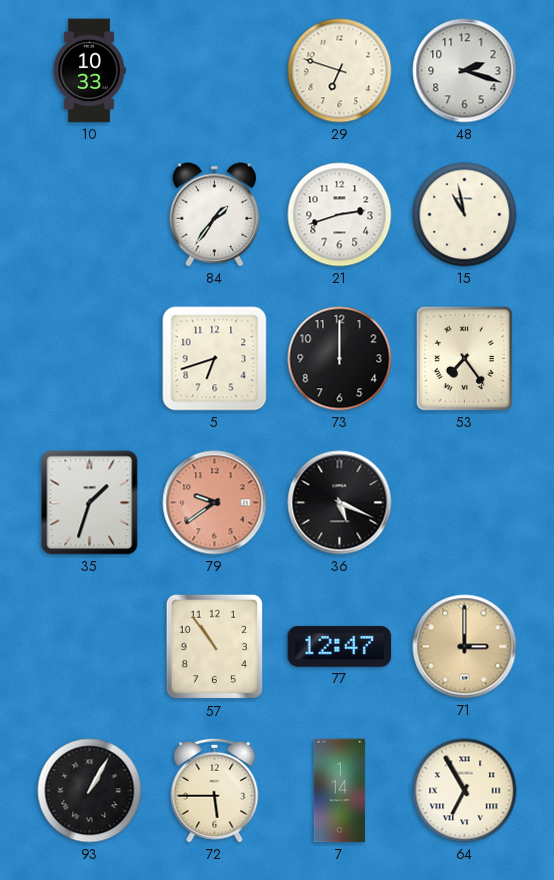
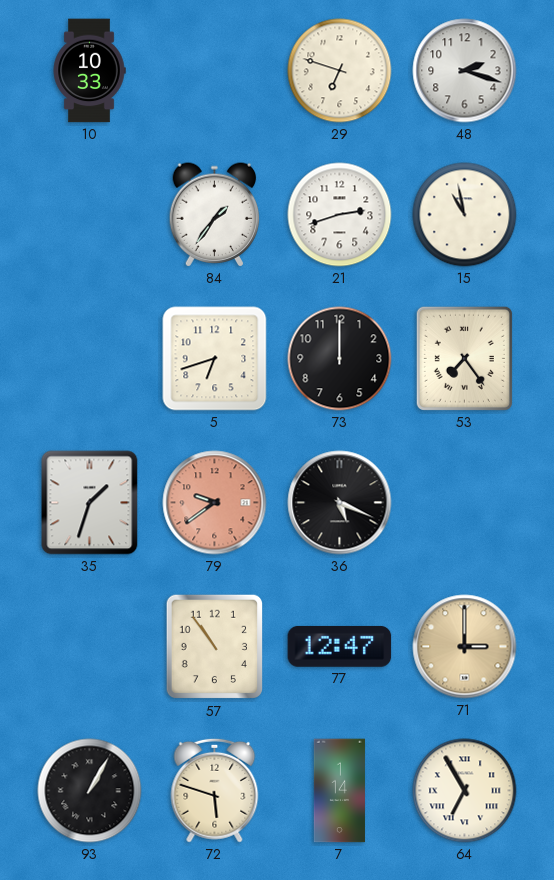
72: 5:45 -> 5:48
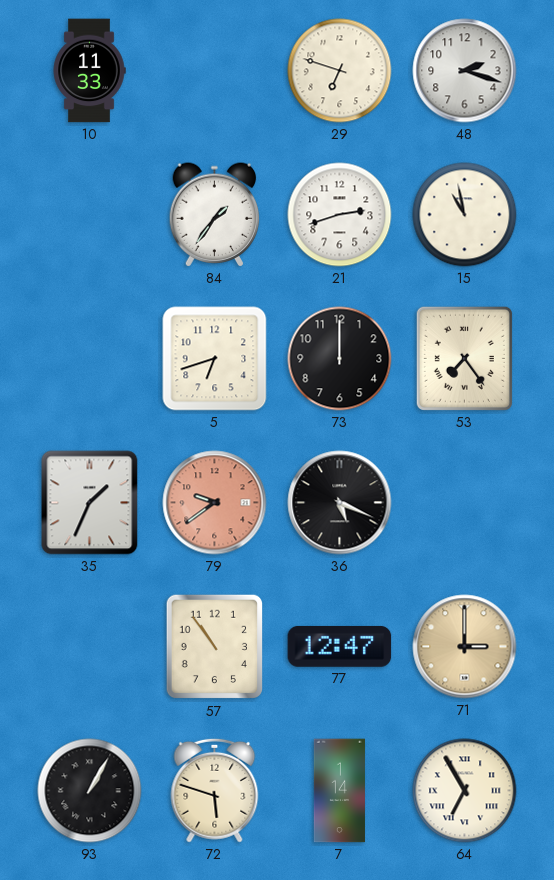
10: 10:33 -> 11:33
35: 1:33 -> 1:34
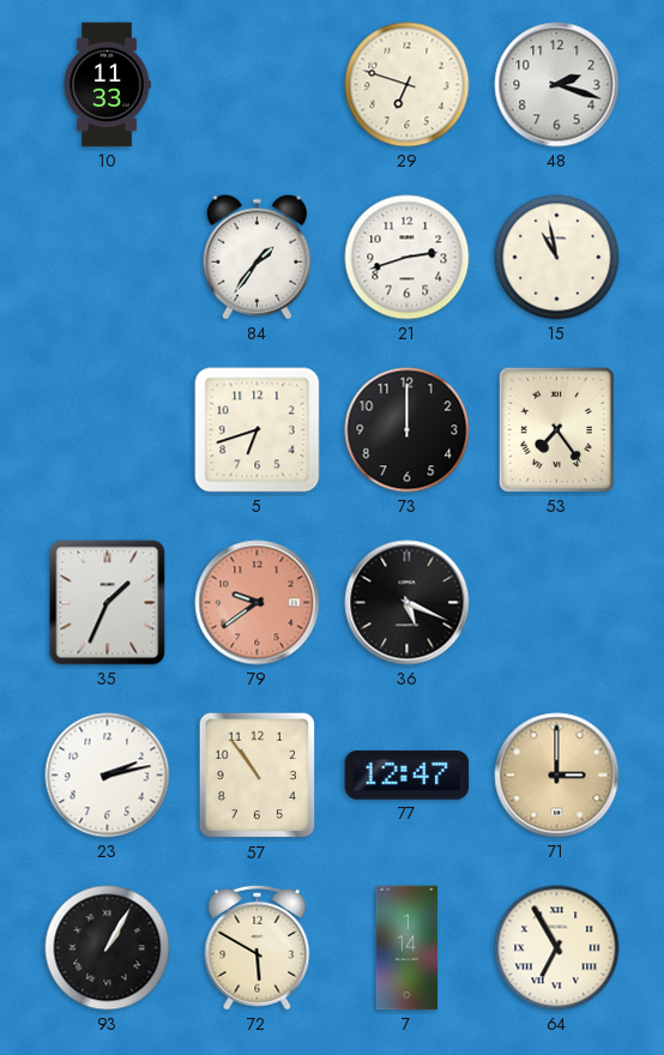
23: none -> 2:13
72: 5:48 -> 5:50
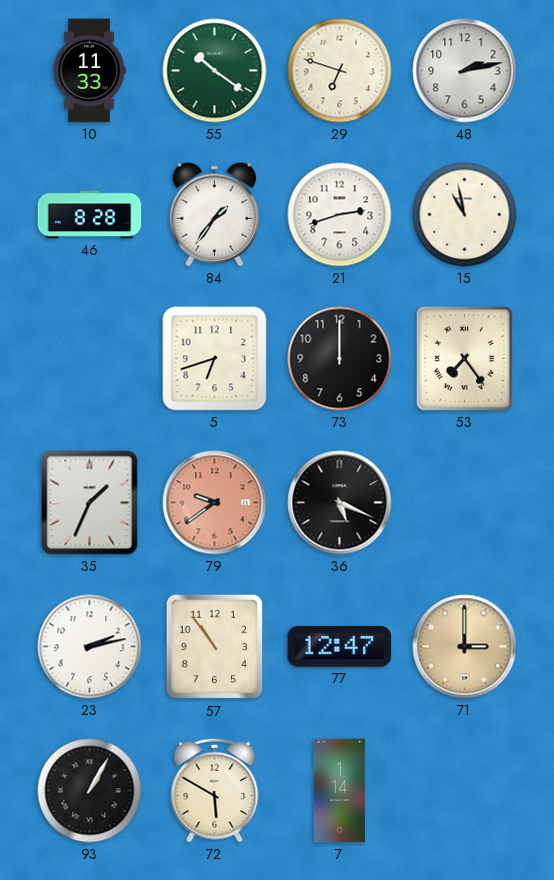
55: none -> 10:21
48: 2:18 -> 2:13
46: none -> 8:28
64: 6:55 -> none
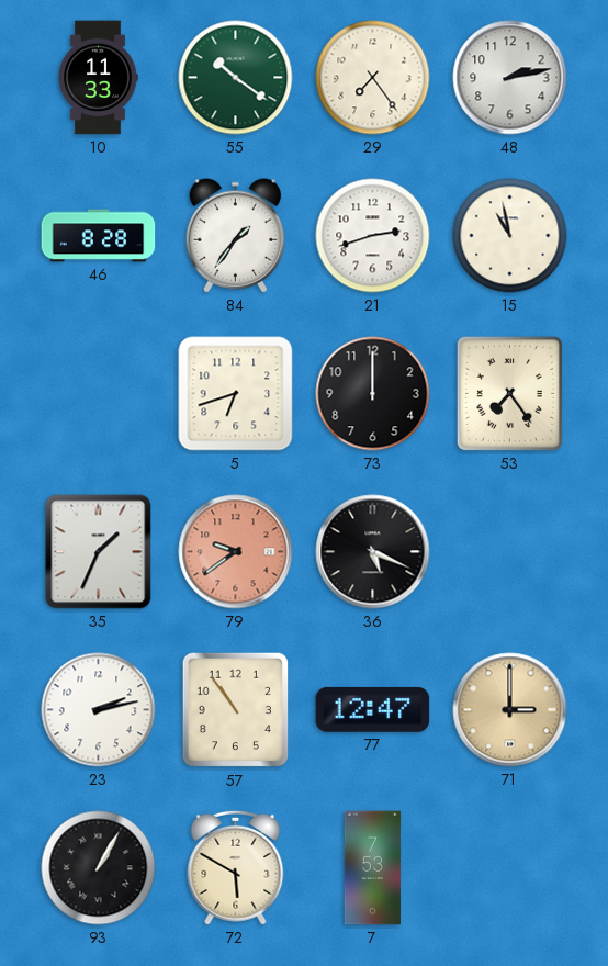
29: 6:48 -> 7:24
7: 1:14 -> 7:53
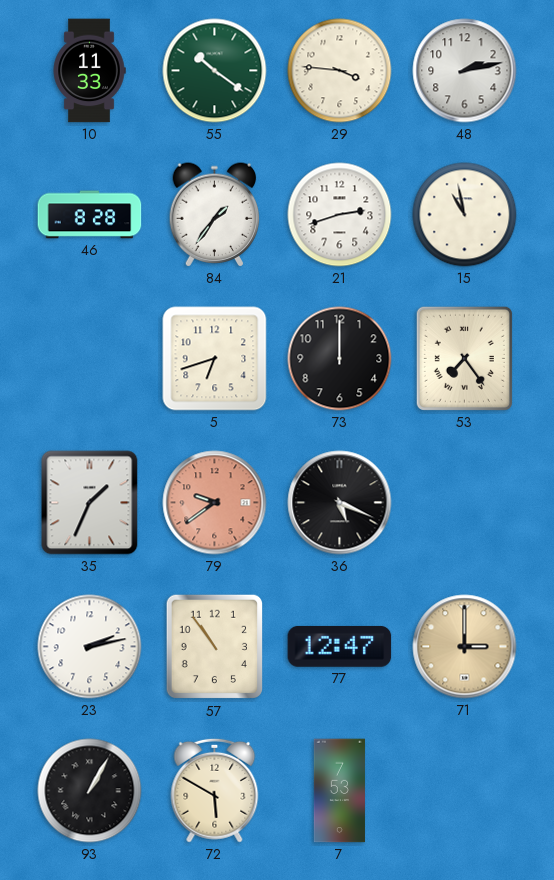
29: 7:24 -> 3:46
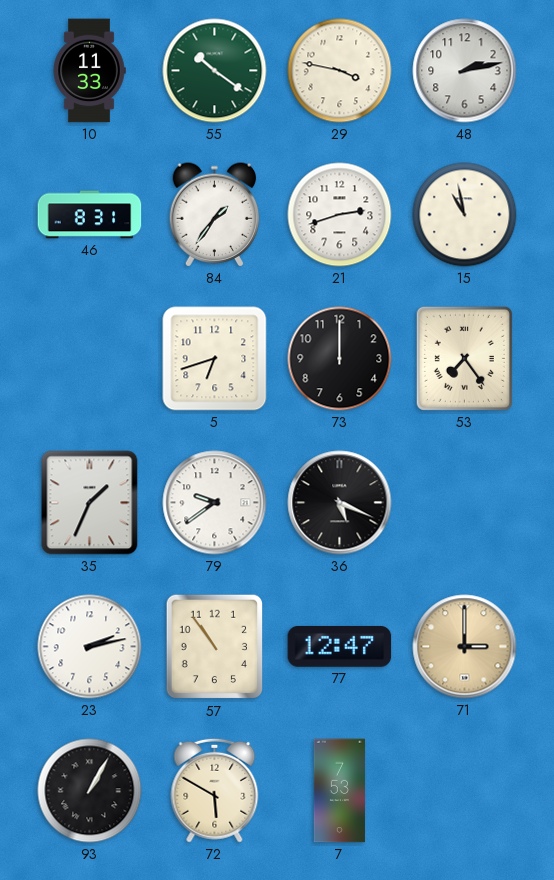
29: 3:46 -> 3:47
46: 8:28 -> 8:31
79 dial: salmon -> white
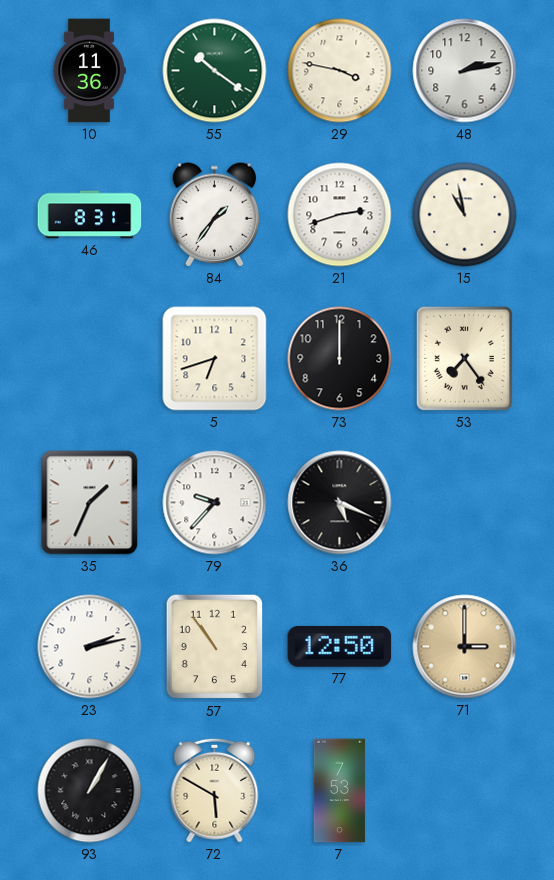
10: 11:33 -> 11:36
79: 9:39 -> 9:37
77: 12:47 -> 12:50
